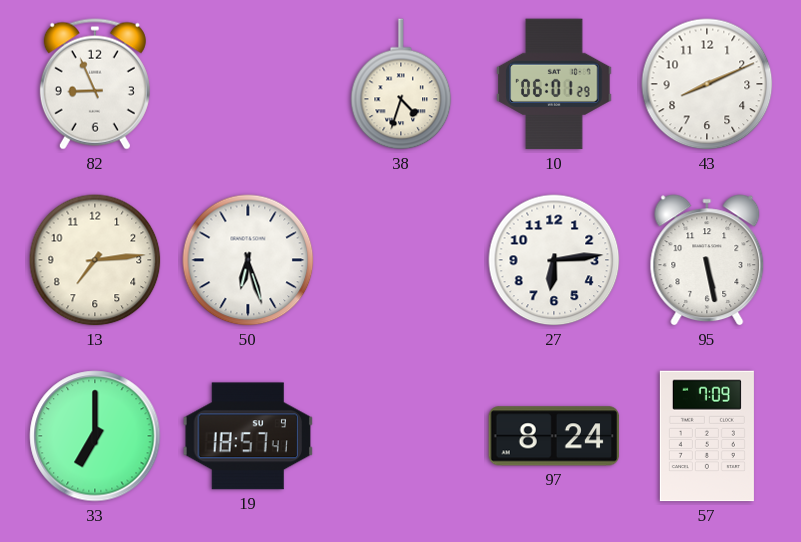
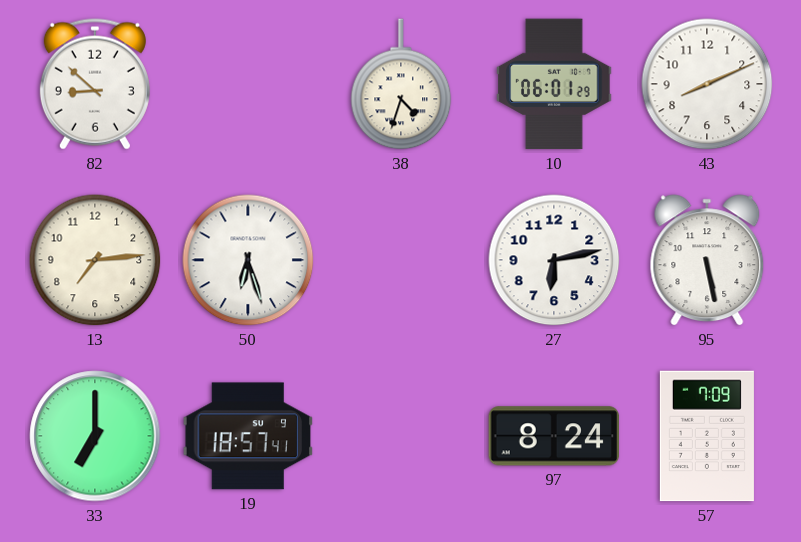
82: 8:56 -> 8:52
27: 6:14 -> 6:13
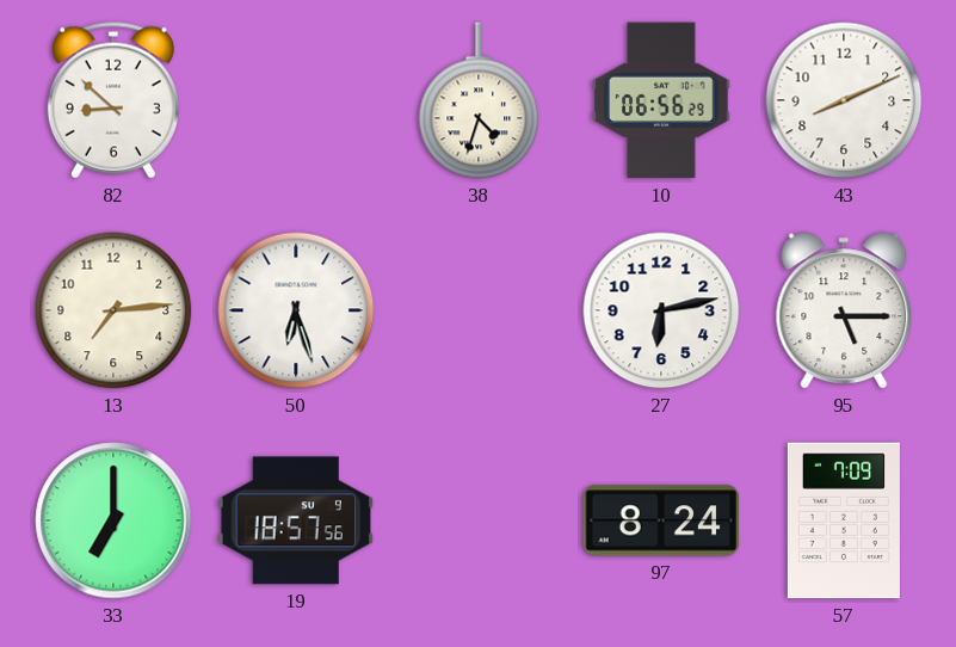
10: 06:01 -> 06:56
95: 5:28 -> 5:15
19: 18:57:41 -> 18:57:56
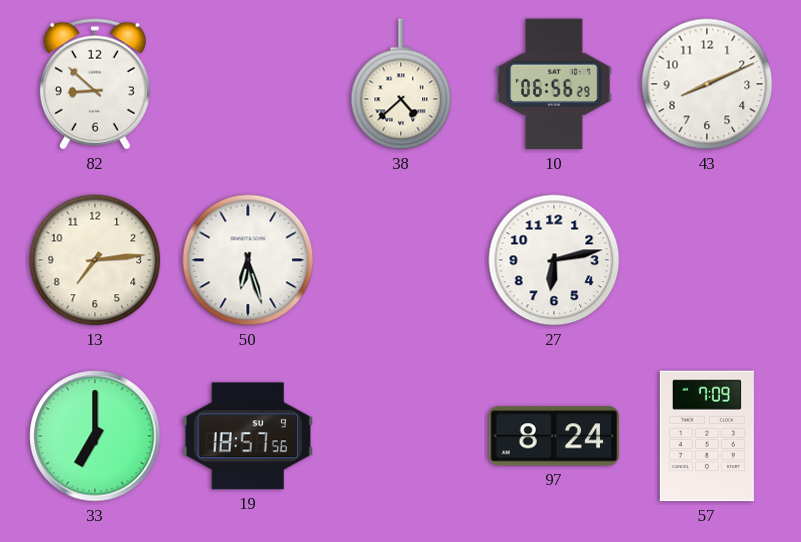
38: 4:33 -> 4:38
95: 5:15 -> none
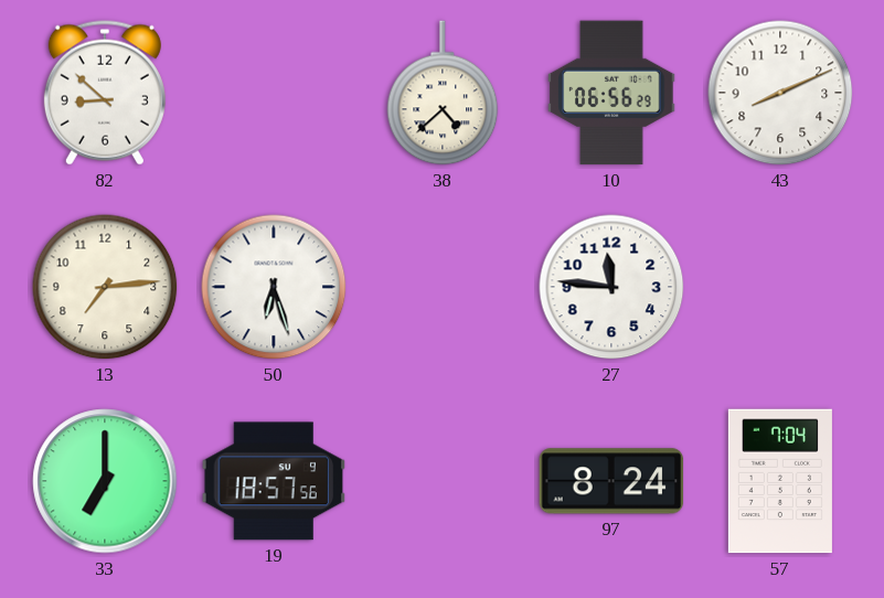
27: 6:13 -> 11:46
57: 7:09 -> 7:04
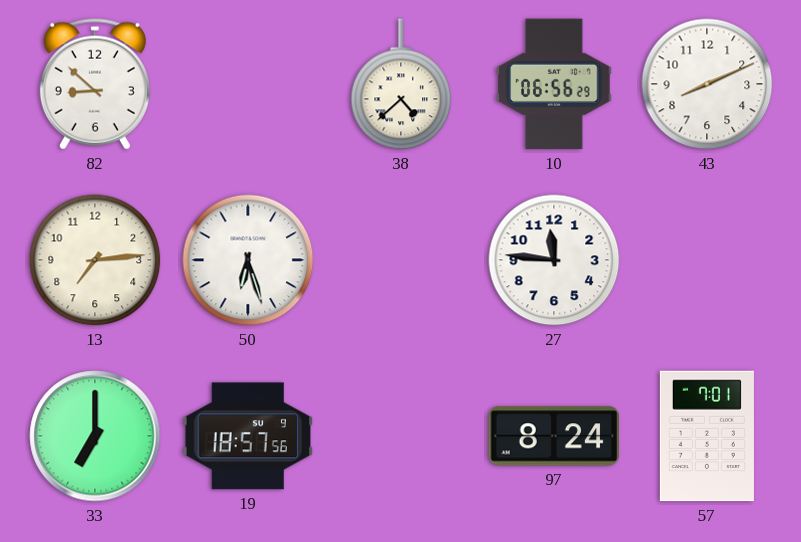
57: 7:04 -> 7:01
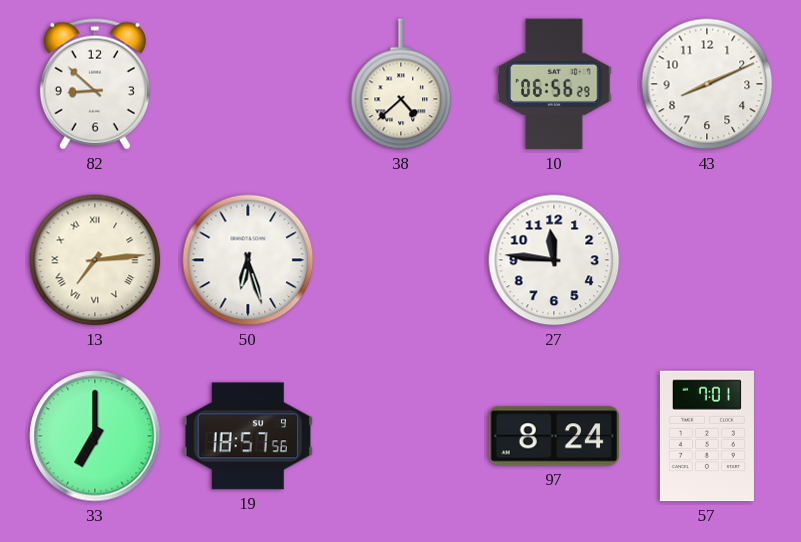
13 numerals: Arabic -> Roman
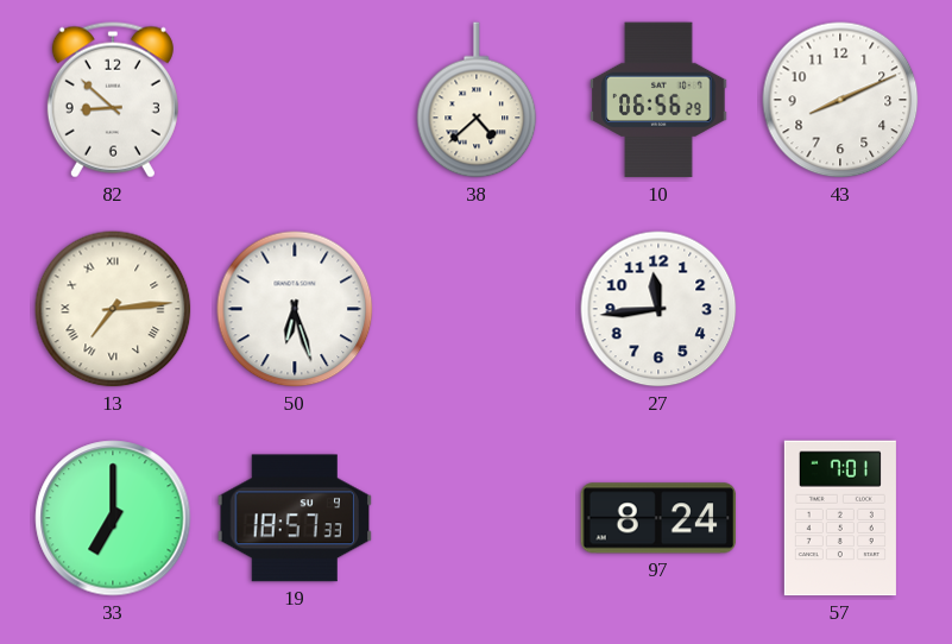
27: 11:46 -> 11:44
19: 18:57:56 -> 18:57:33
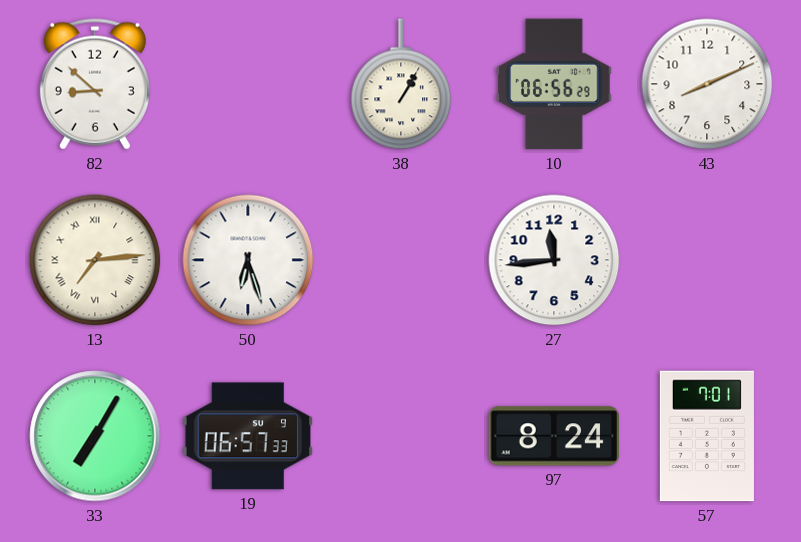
38: 4:38 -> 1:05
33: 7:00 -> 7:05
19: 18:57 -> 06:57
